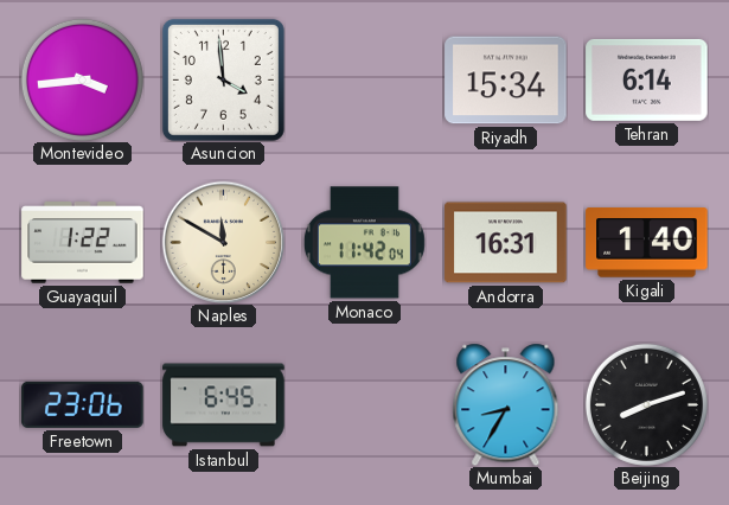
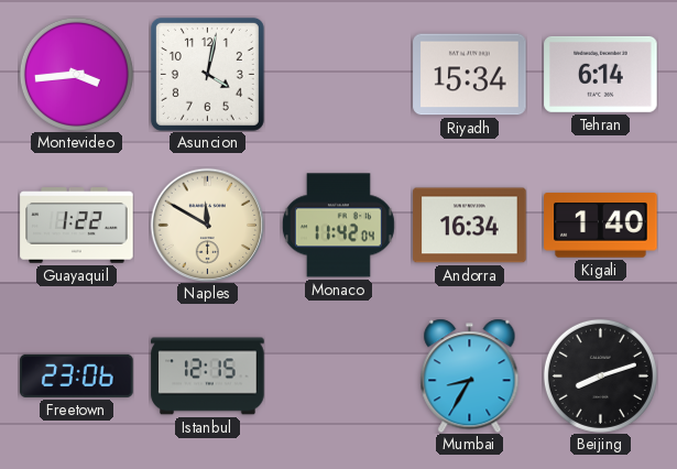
Asuncion: 3:59 -> 4:02
Andorra: 16:31 -> 16:34
Istanbul: 6:45 -> 12:15
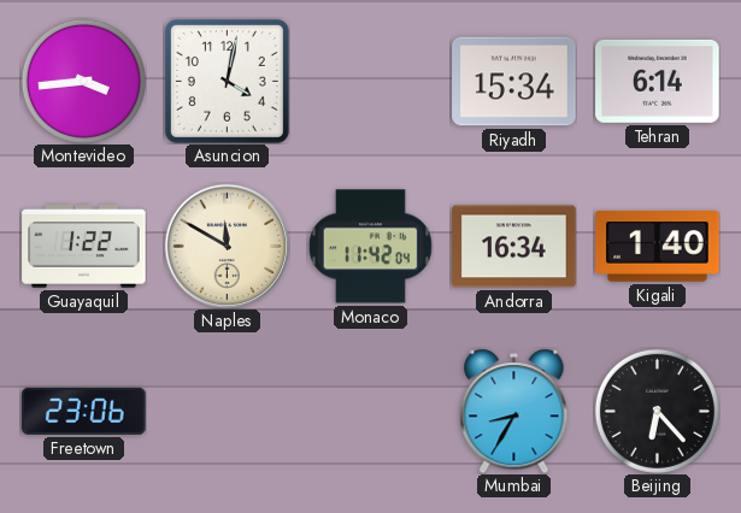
Istanbul: 12:15 -> none
Beijing: 8:12 -> 6:23
